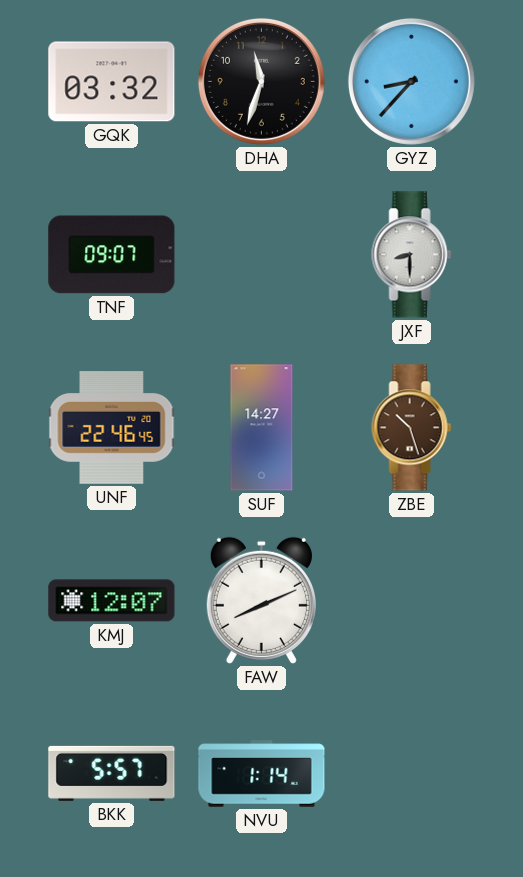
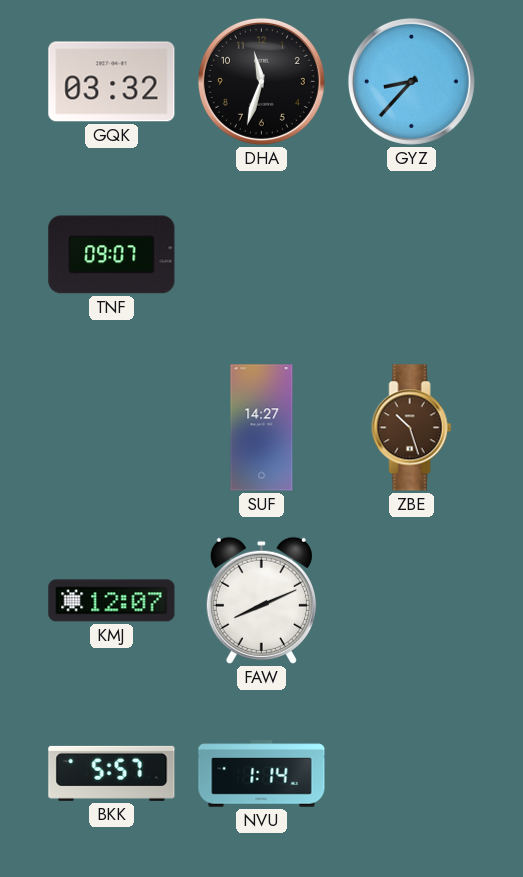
JXF: 8:30 -> none
UNF: 22:46 -> none
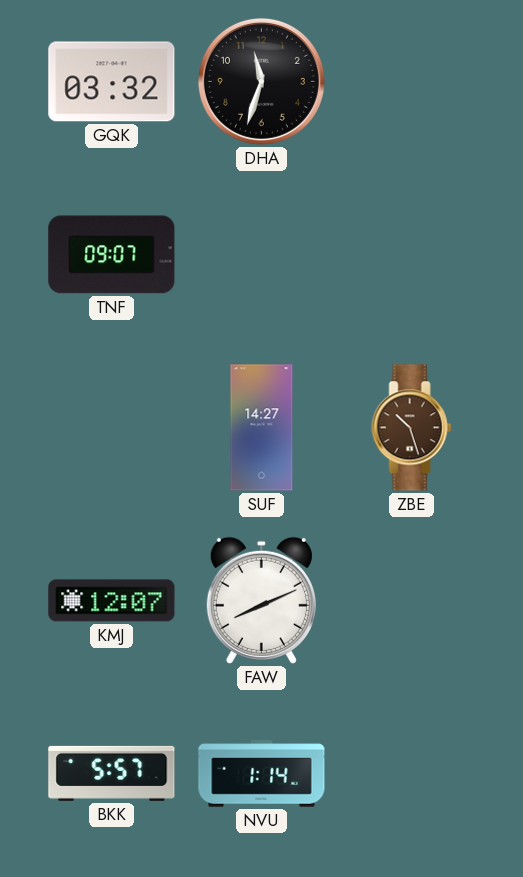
GYZ: 8:37 -> none
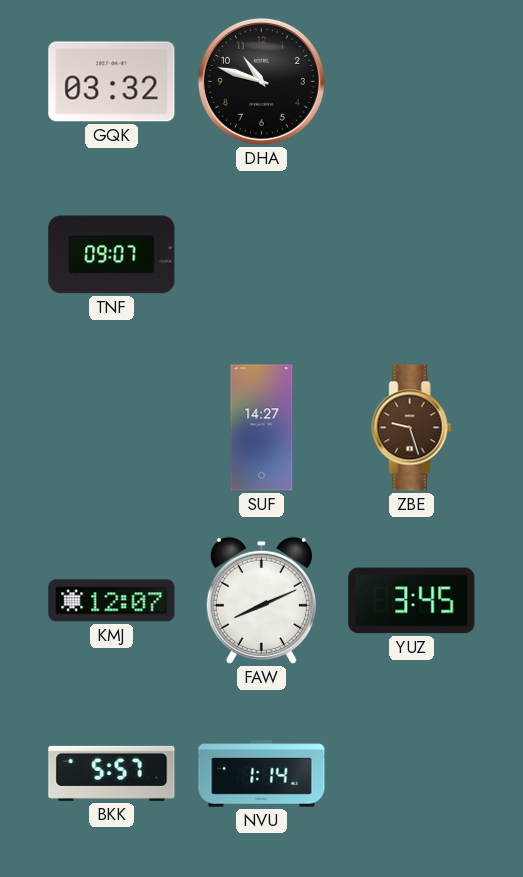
DHA: 11:33 -> 10:48
ZBE: 10:27 -> 9:27
YUZ: none -> 3:45
